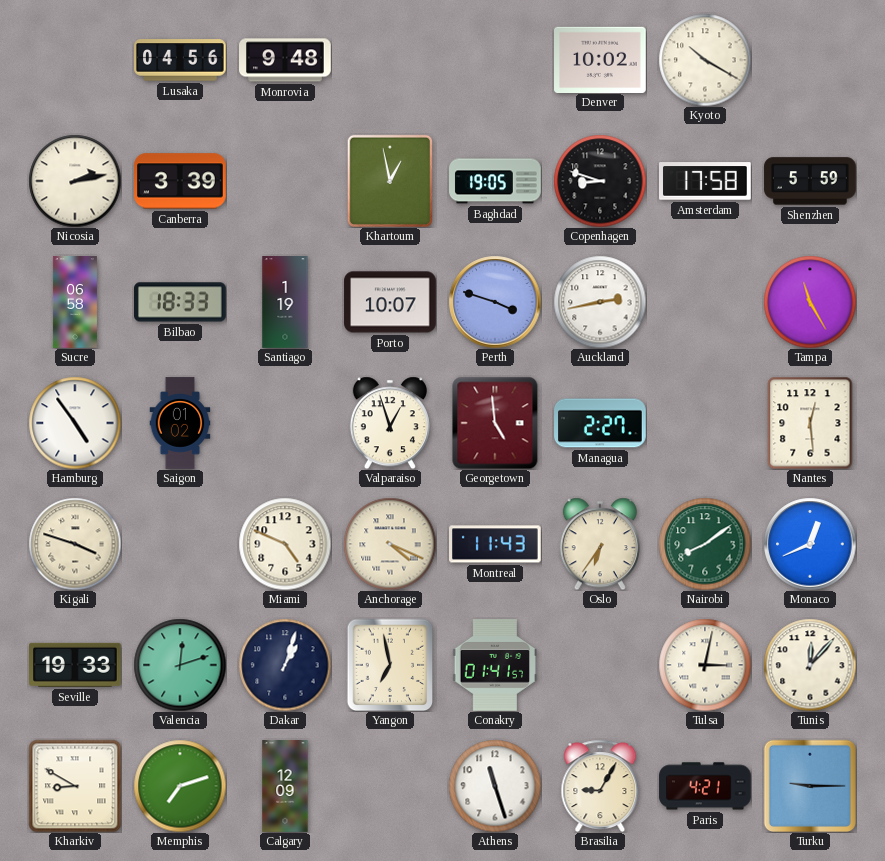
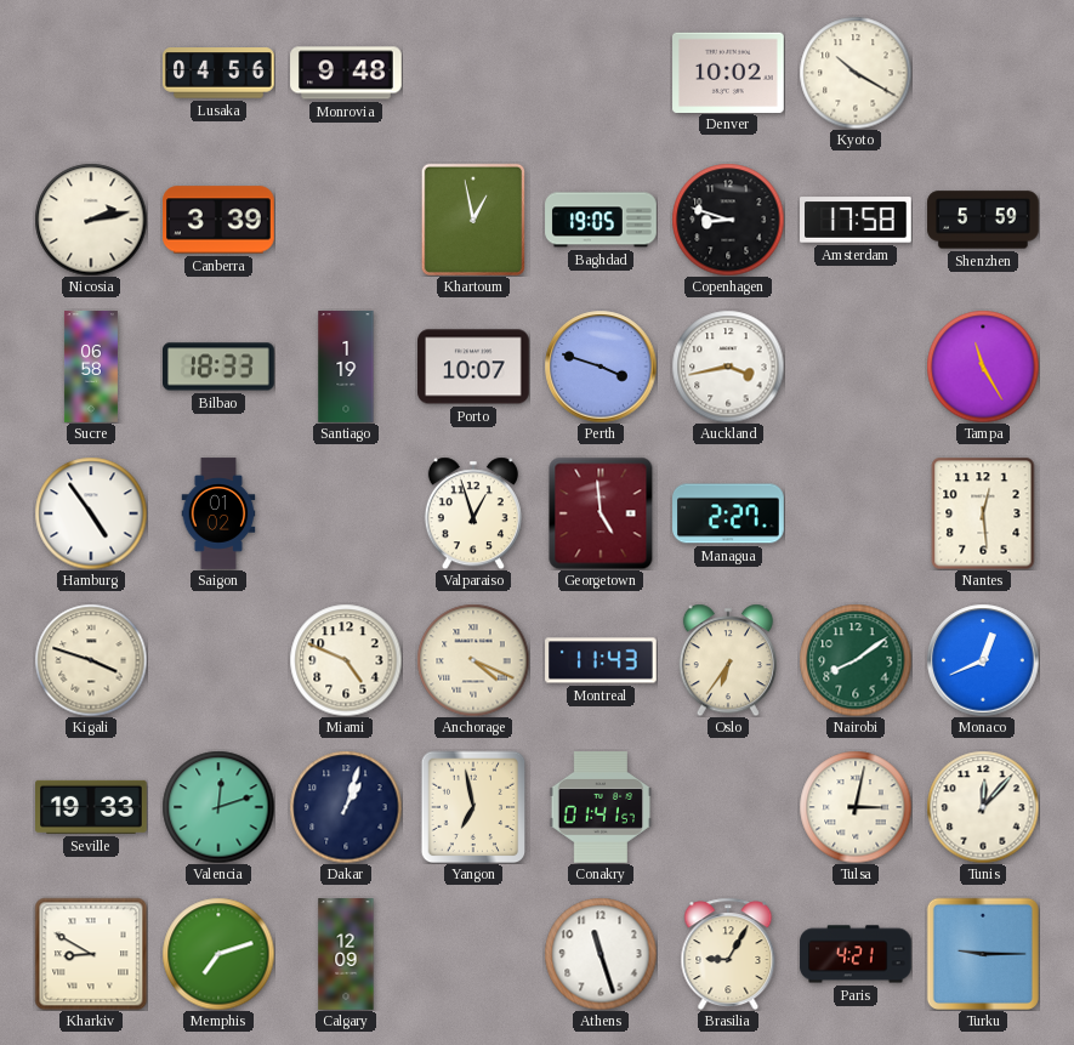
Auckland: 2:43 -> 3:43
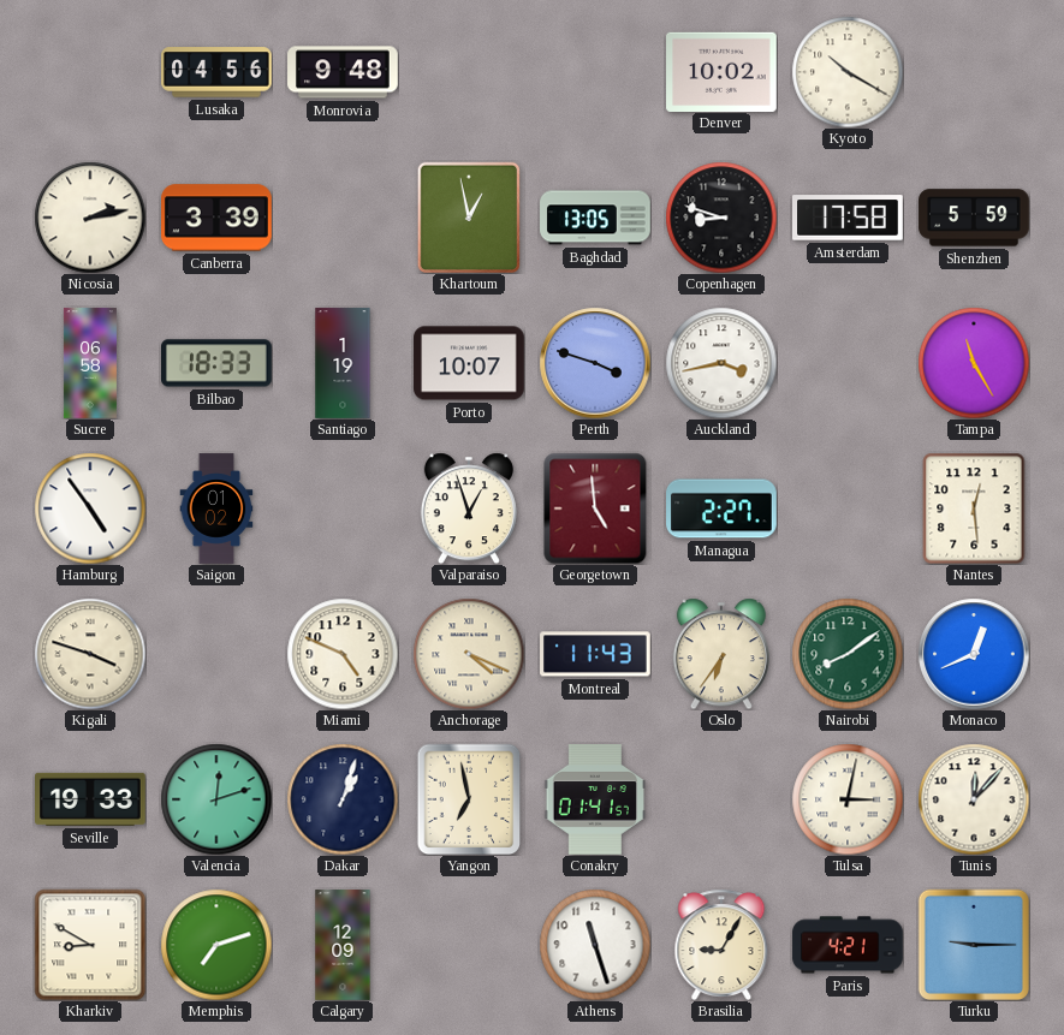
Baghdad: 19:05 -> 13:05
